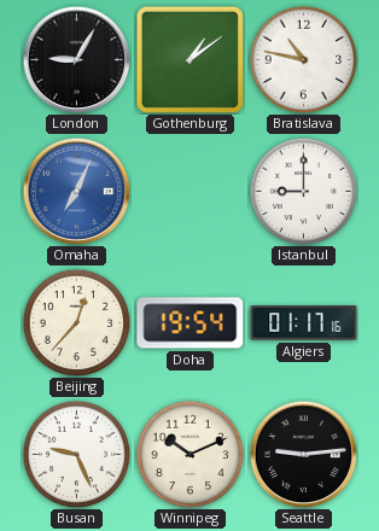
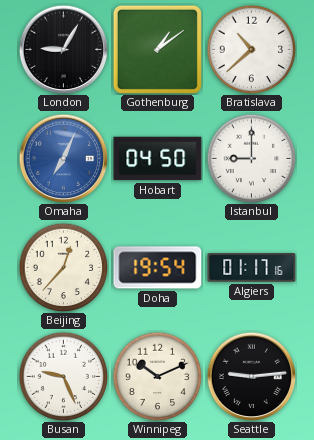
Bratislava: 10:47 -> 10:38
Hobart: none -> 04:50
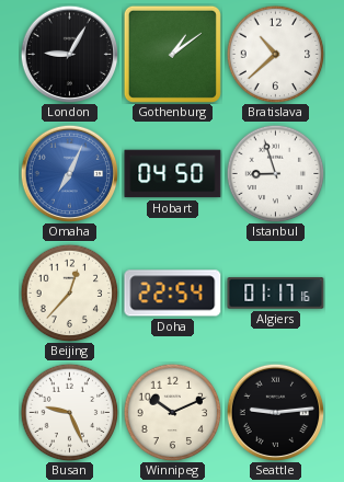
Istanbul: 9:00 -> 8:57
Doha: 19:54 -> 22:54
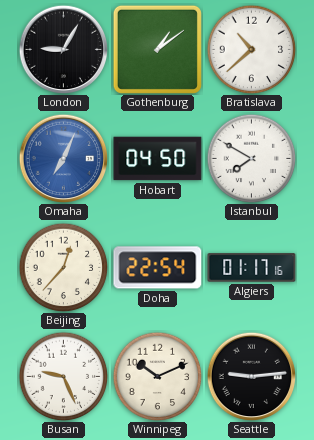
Istanbul: 8:57 -> 7:50
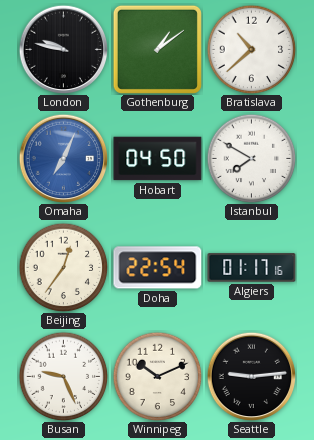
London: 9:05 -> 9:47
Beijing: 12:37 -> 12:36
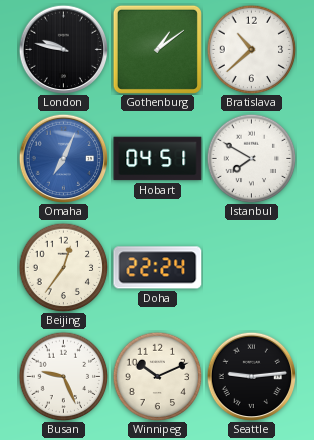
Hobart: 04:50 -> 04:51
Doha: 22:54 -> 22:24
Algiers: 01:17 -> none
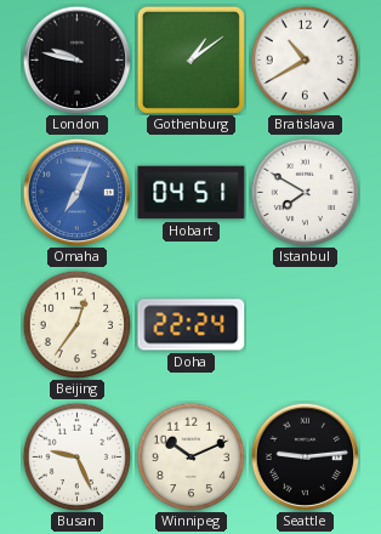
Bratislava: 10:38 -> 10:40
